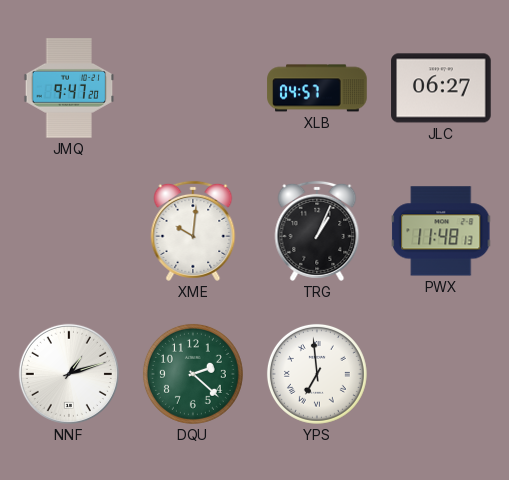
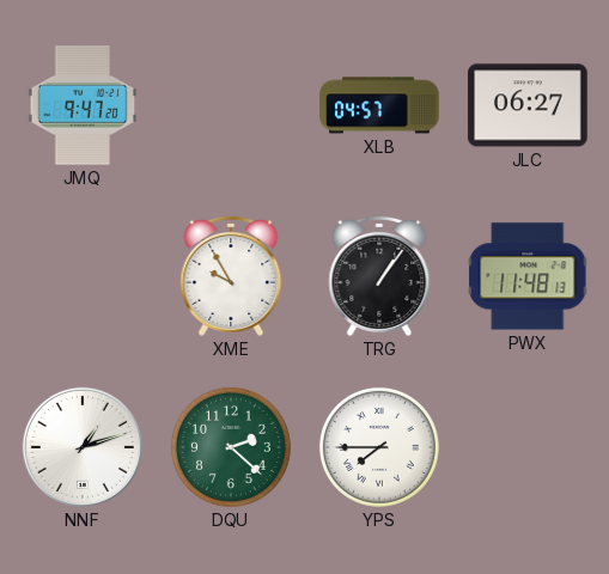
XME: 10:01 -> 9:55
TRG: 1:04 -> 1:06
YPS: 6:59 -> 7:45
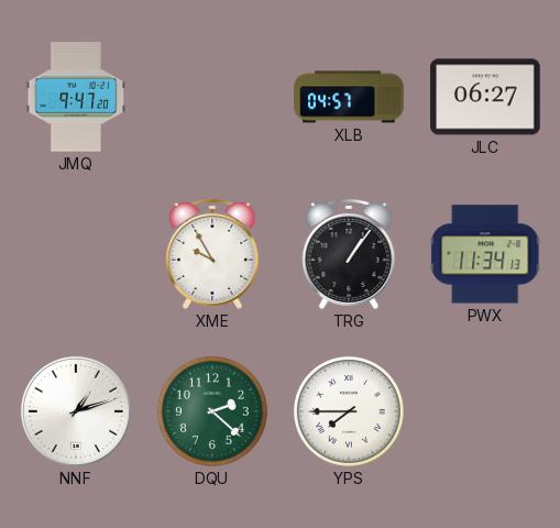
PWX: 11:48 -> 11:34
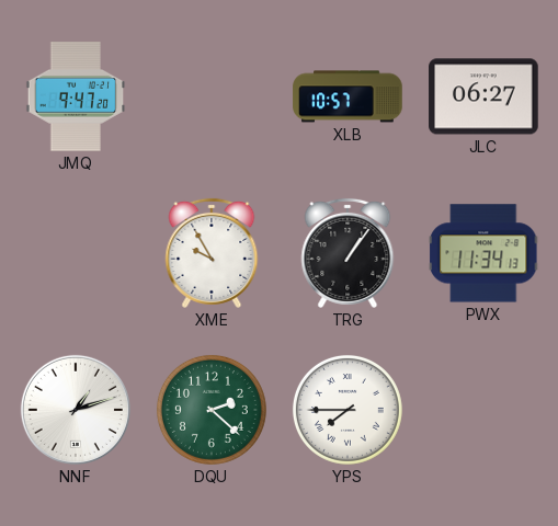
XLB: 04:57 -> 10:57
